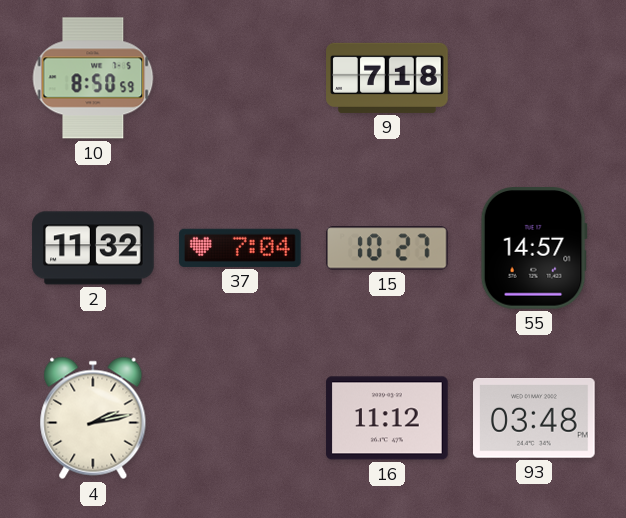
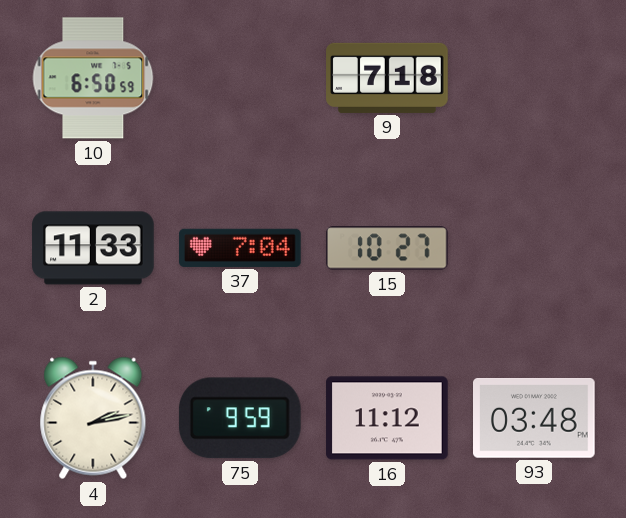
10: 8:50 -> 6:50
2: 11:32 -> 11:33
55: 14:57 -> none
75: none -> 9:59
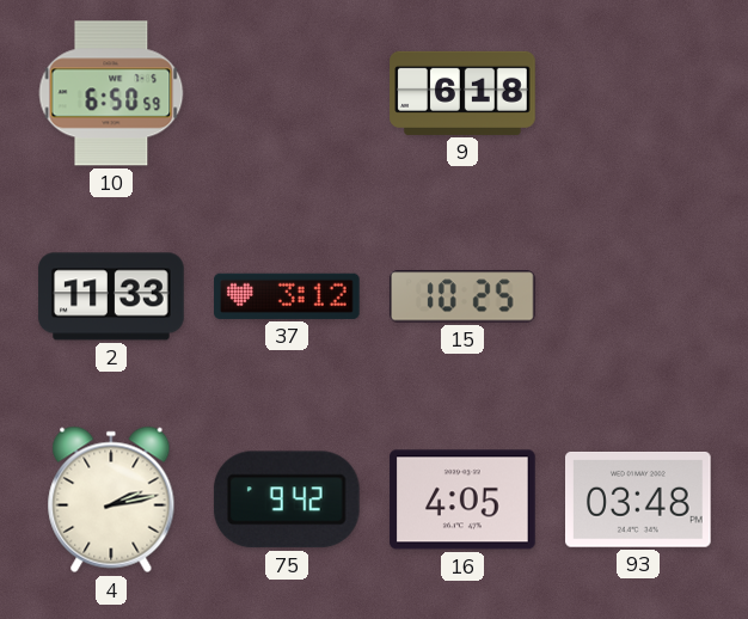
9: 7:18 -> 6:18
37: 7:04 -> 3:12
15: 10:27 -> 10:25
75: 9:59 -> 9:42
16: 11:12 -> 4:05
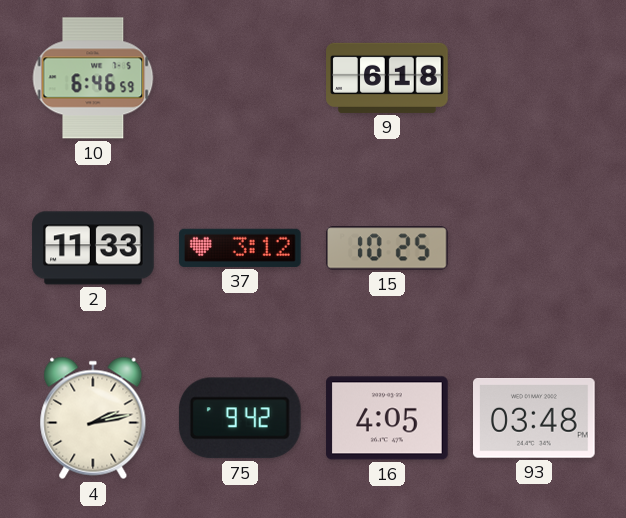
10: 6:50 -> 6:46
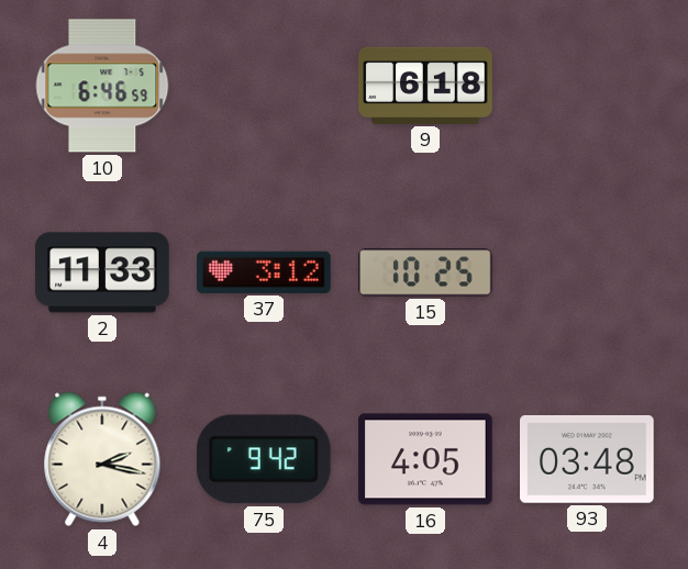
4: 2:13 -> 2:17
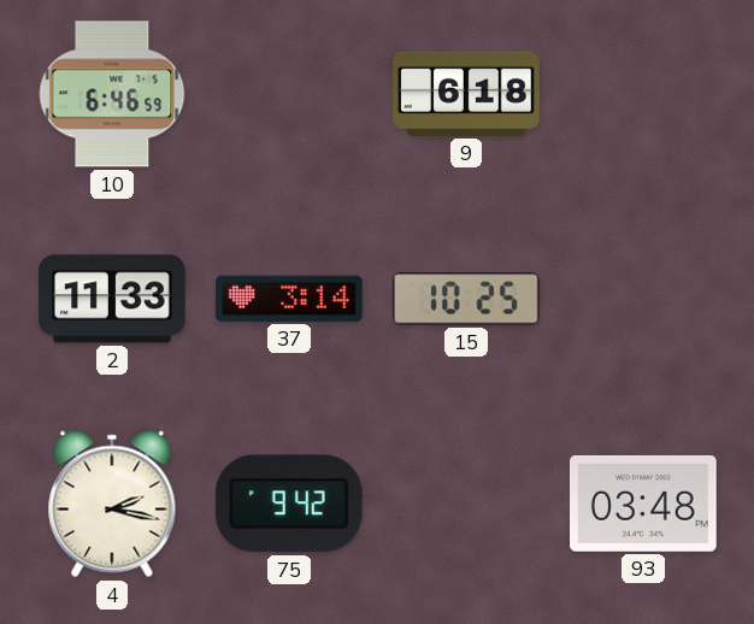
37: 3:12 -> 3:14
16: 4:05 -> none
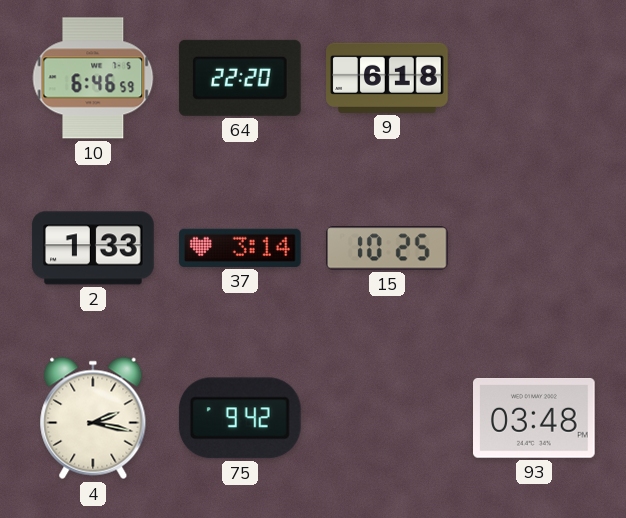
64: none -> 22:20
2: 11:33 -> 1:33
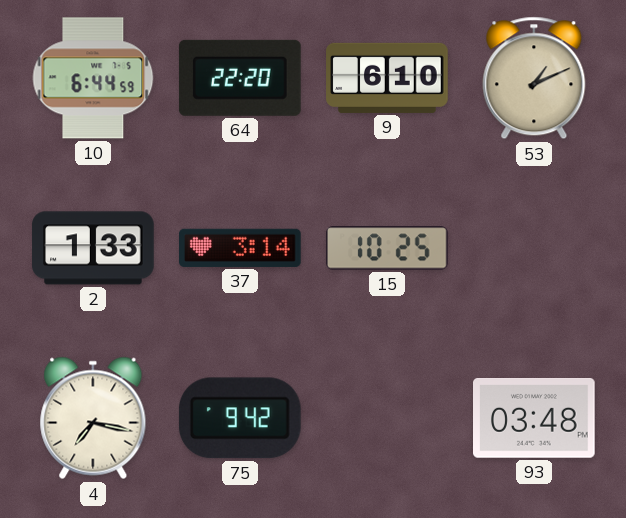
10: 6:46 -> 6:44
9: 6:18 -> 6:10
53: none -> 1:11
4: 2:17 -> 7:17
